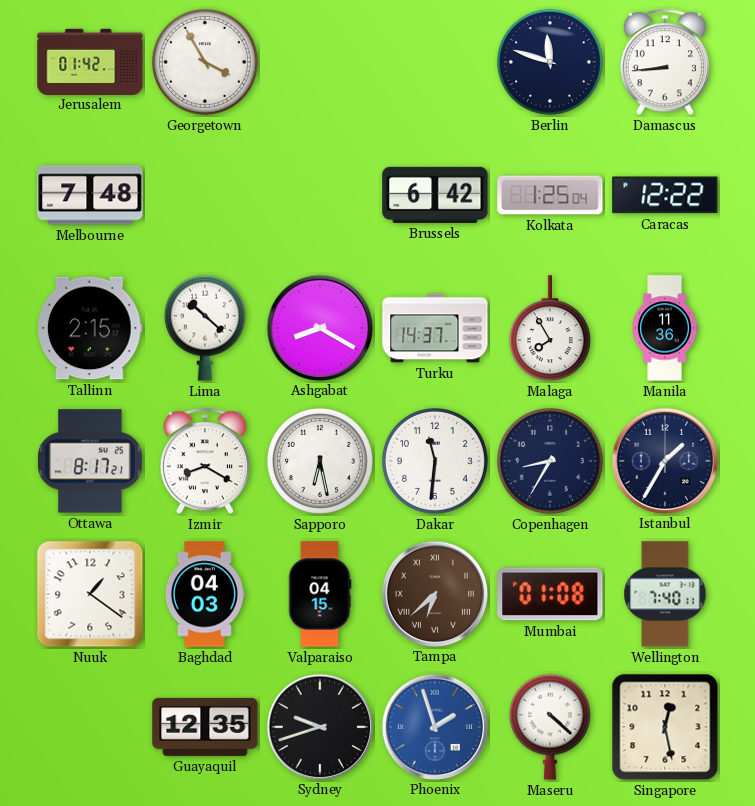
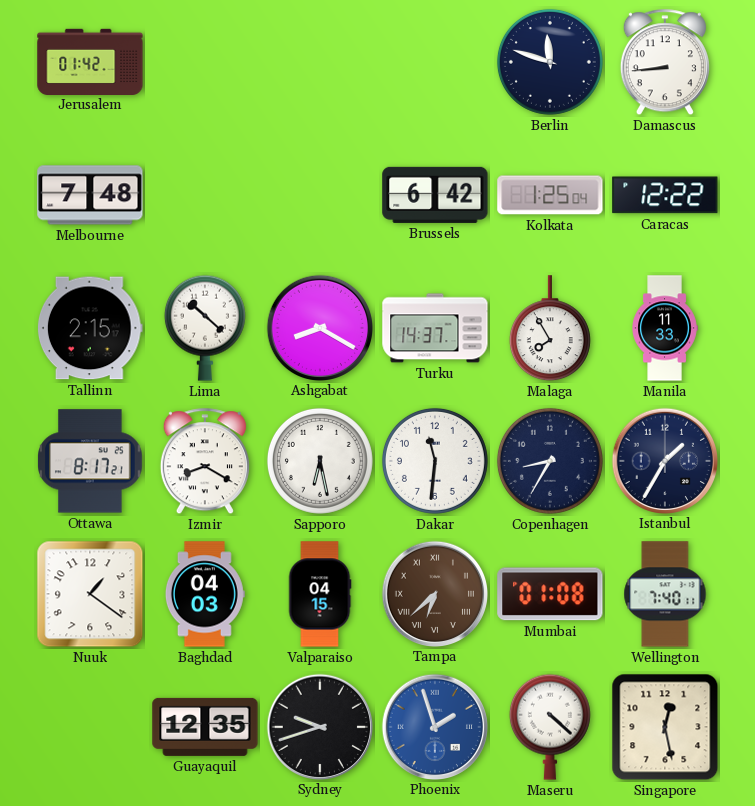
Georgetown: 3:55 -> none
Manila: 11:36 -> 11:33
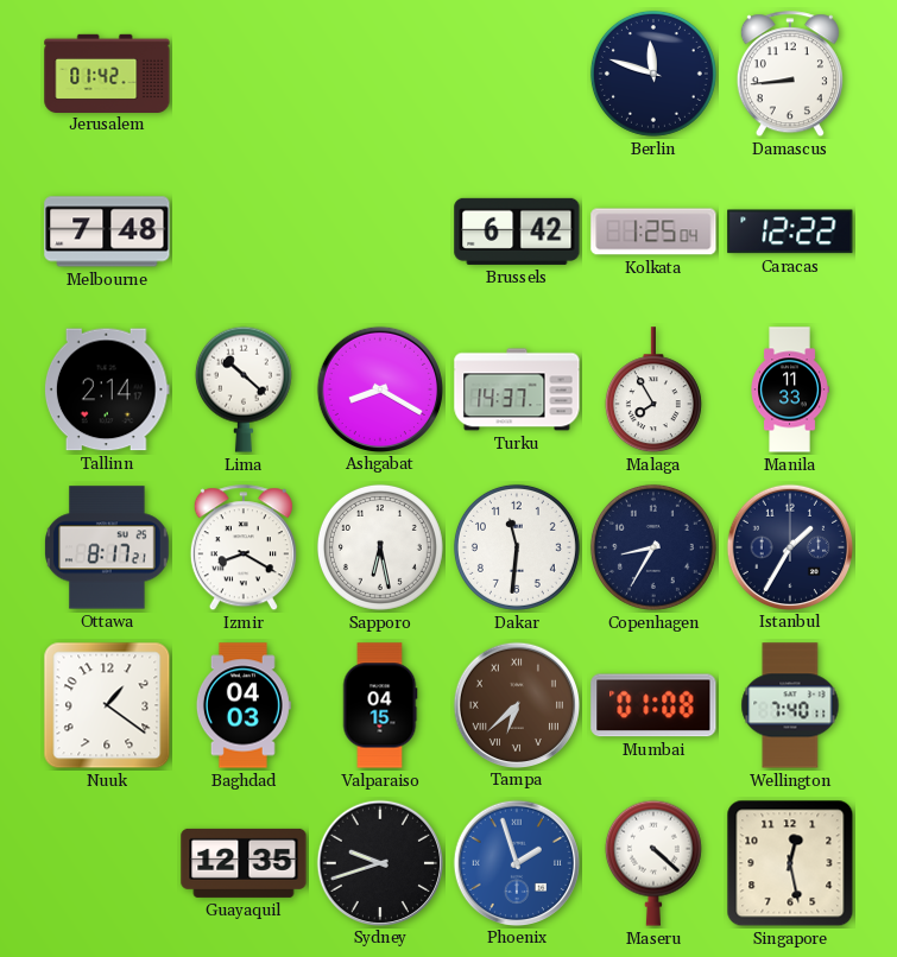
Tallinn: 2:15 -> 2:14
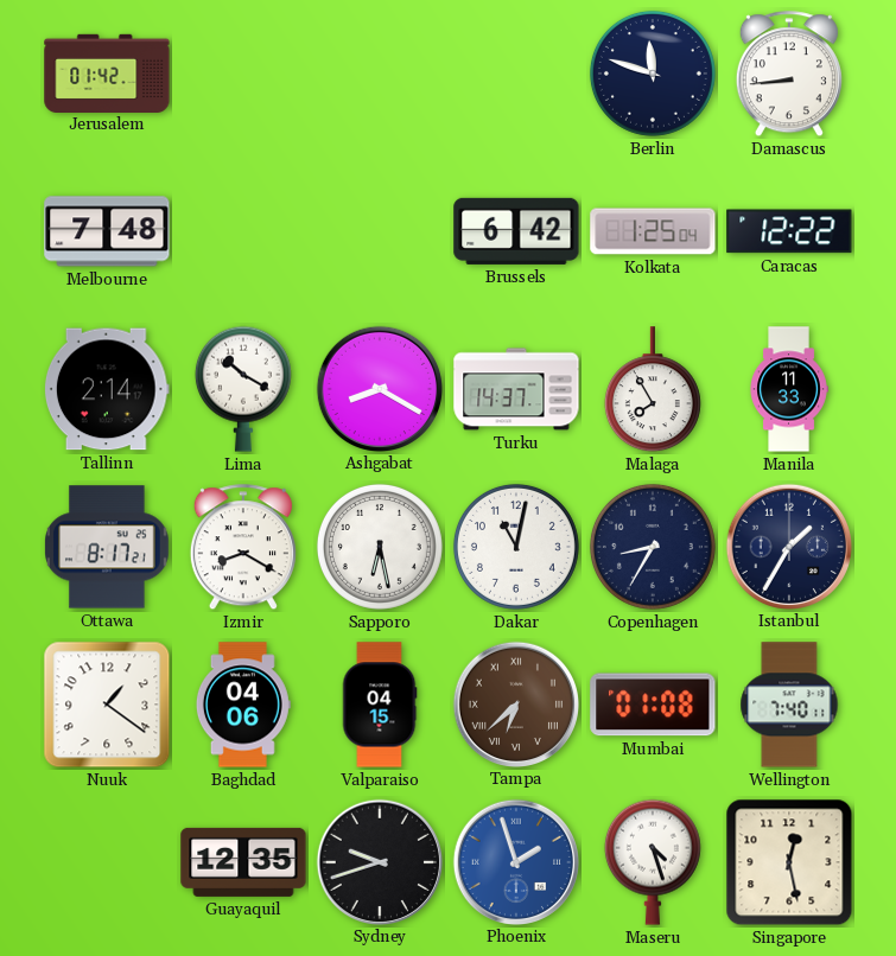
Lima: 10:22 -> 10:20
Dakar: 11:31 -> 11:02
Baghdad: 04:03 -> 04:06
Maseru: 4:22 -> 4:27
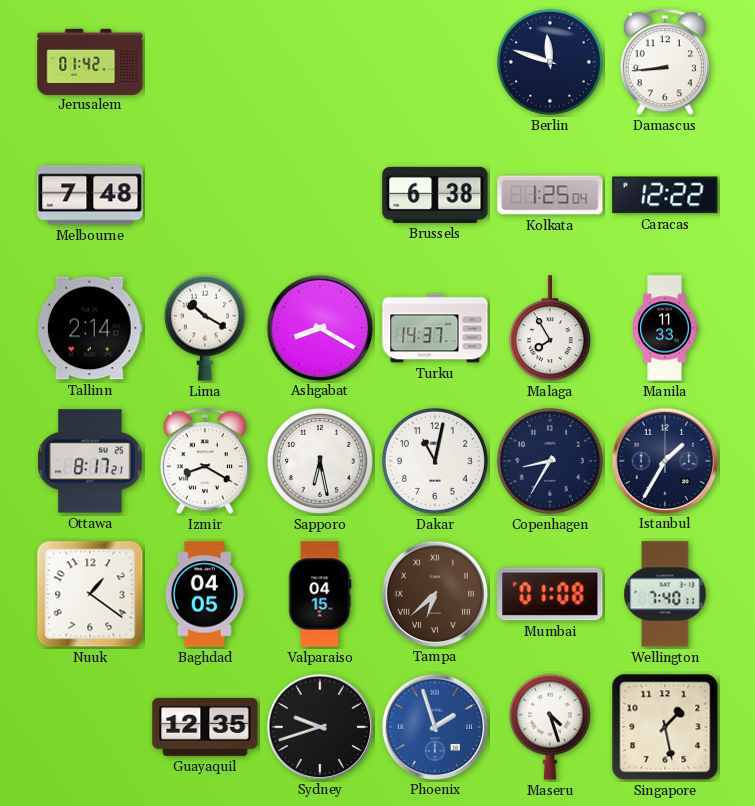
Brussels: 6:42 -> 6:38
Baghdad: 04:06 -> 04:05
Singapore: 12:28 -> 1:28
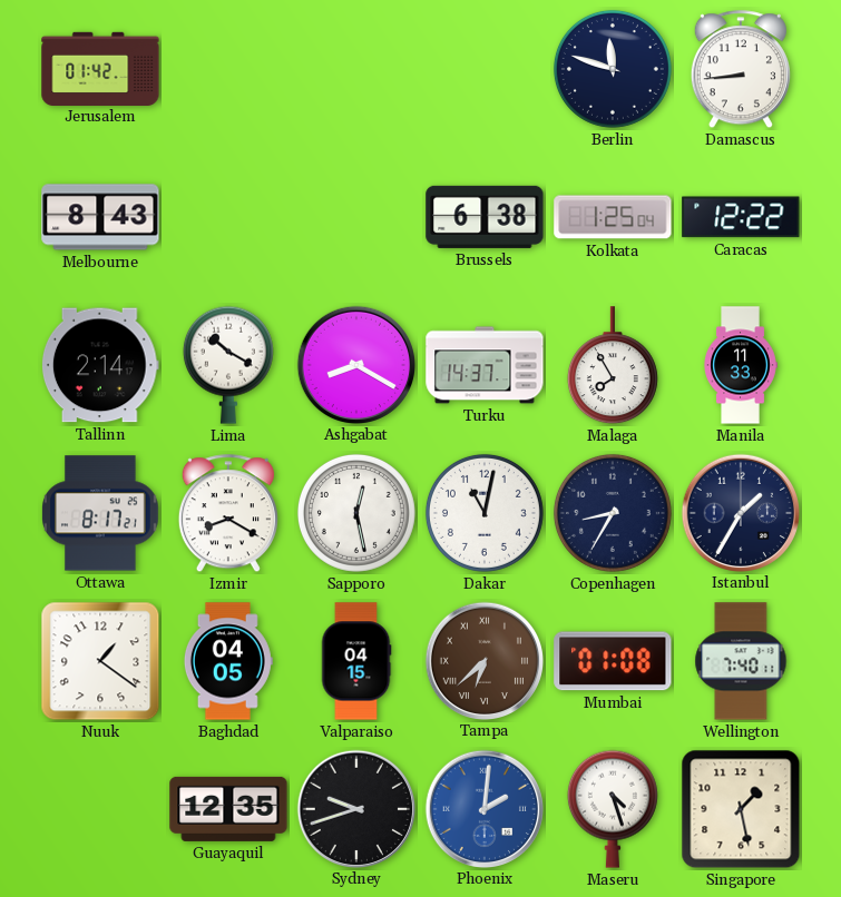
Melbourne: 7:48 -> 8:43
Sapporo: 6:28 -> 12:28
Phoenix: 1:57 -> 2:01
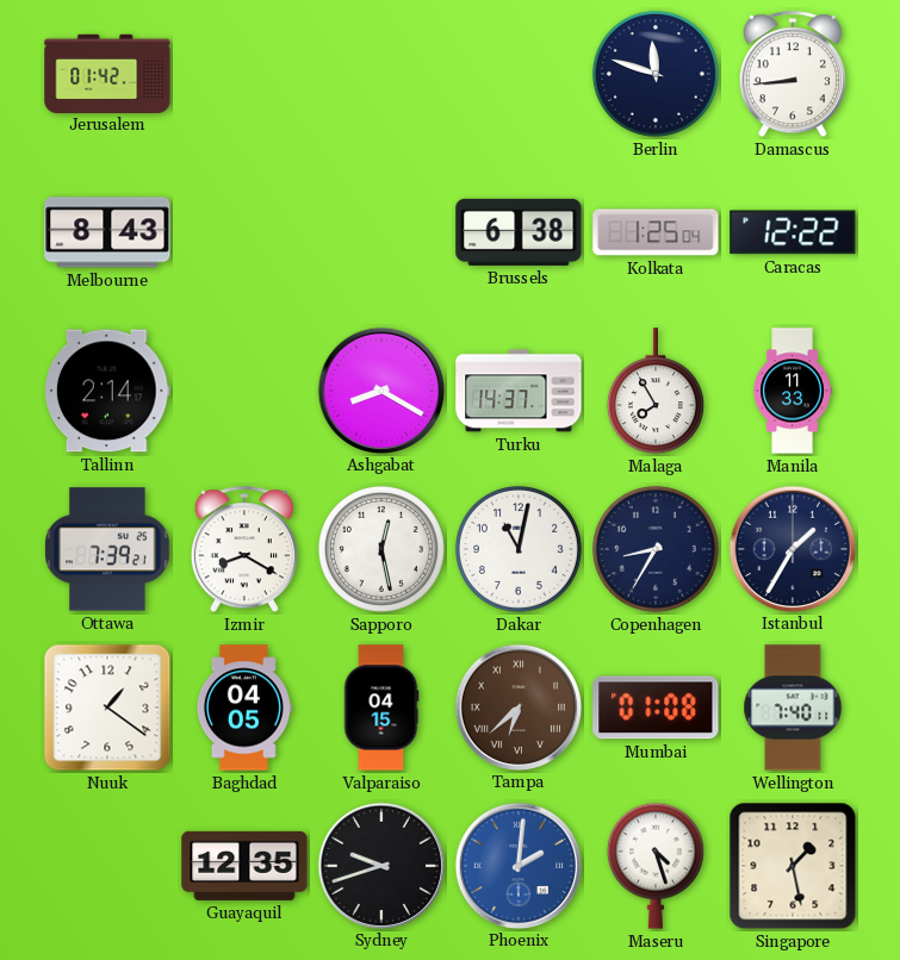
Lima: 10:20 -> none
Ottawa: 8:17 -> 7:39
